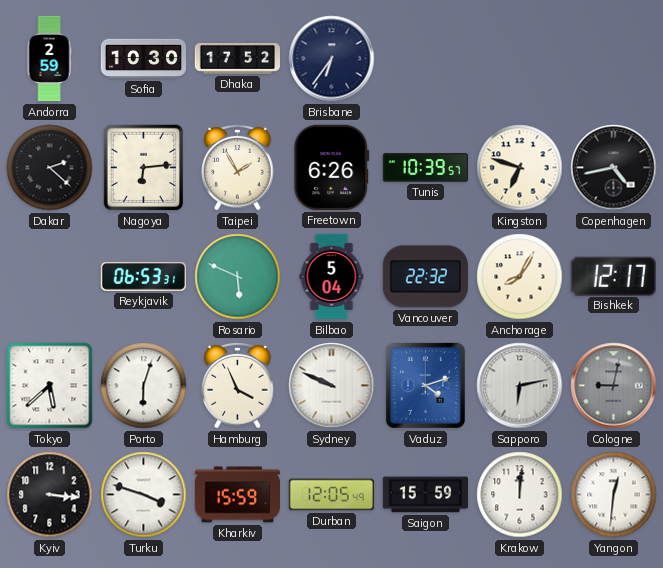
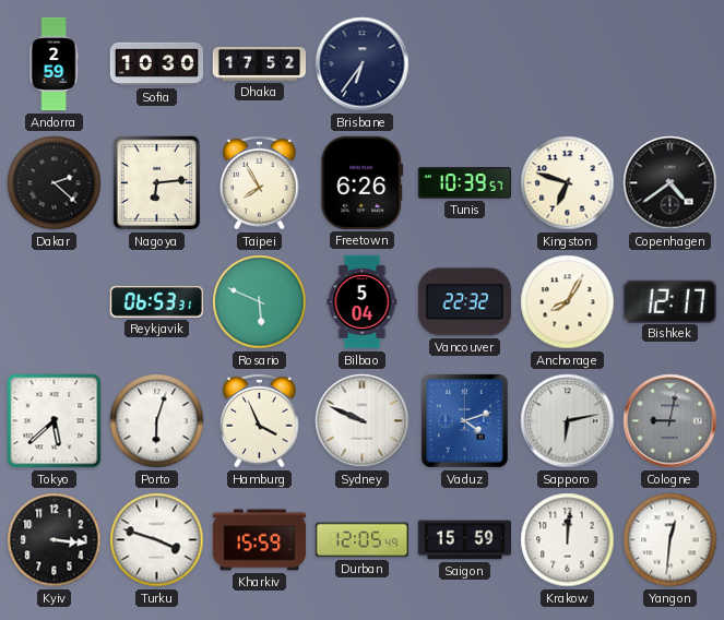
Taipei: 1:55 -> 7:55
Copenhagen: 4:43 -> 4:39
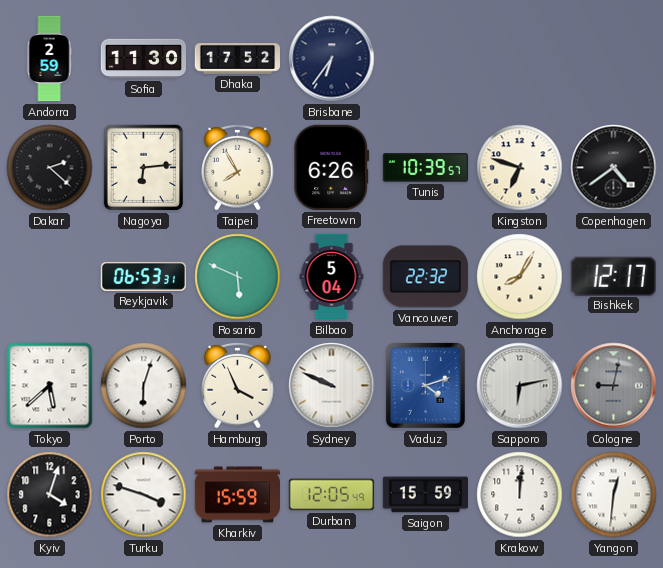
Sofia: 10:30 -> 11:30
Kyiv: 3:16 -> 4:03
